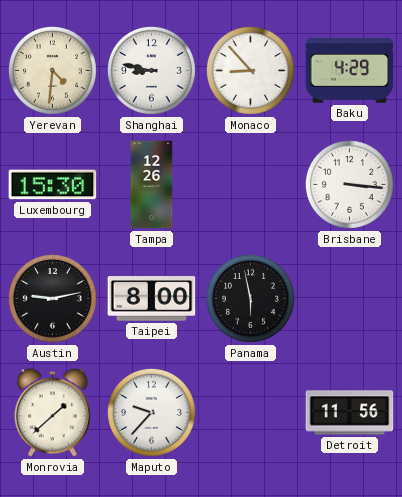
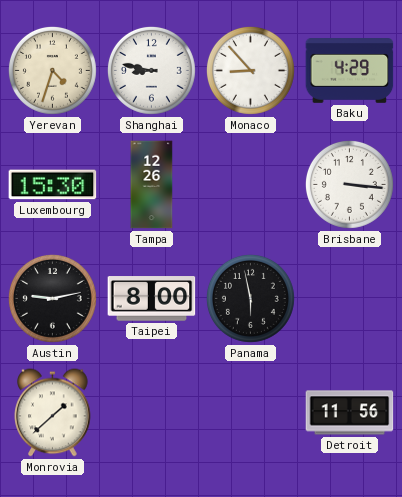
Yerevan: 4:31 -> 4:33
Maputo: 9:37 -> none
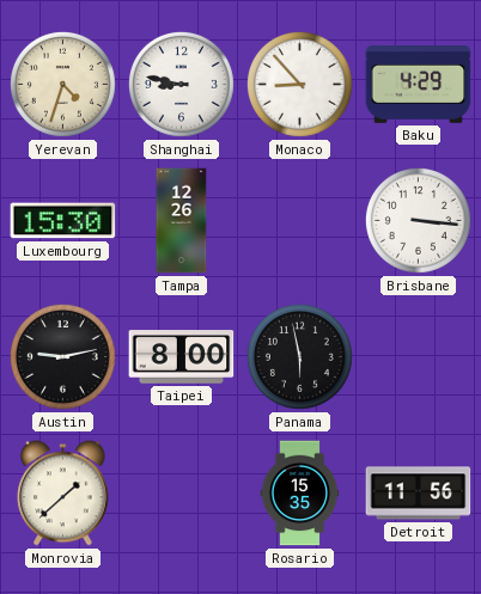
Rosario: none -> 15:35
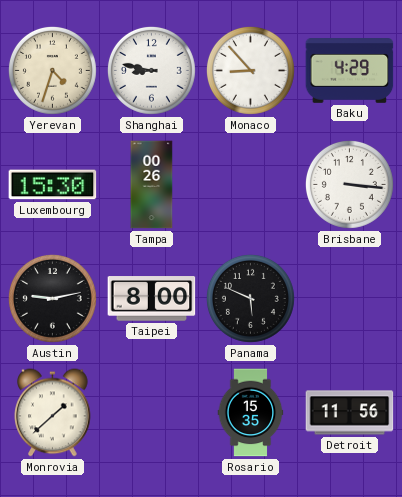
Tampa: 12:26 -> 00:26
Panama: 5:58 -> 5:49
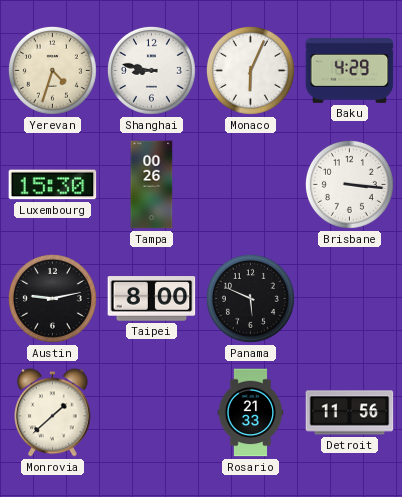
Monaco: 8:53 -> 6:04
Rosario: 15:35 -> 21:33
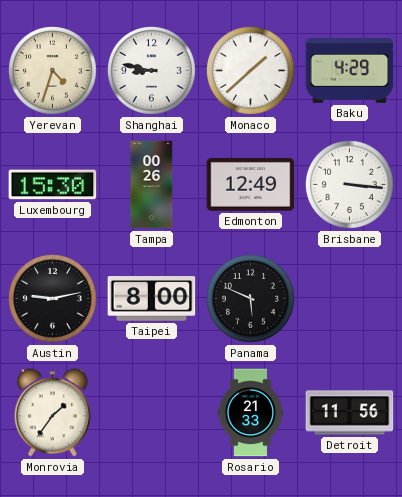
Monaco: 6:04 -> 1:38
Edmonton: none -> 12:49
Monrovia: 1:38 -> 1:36
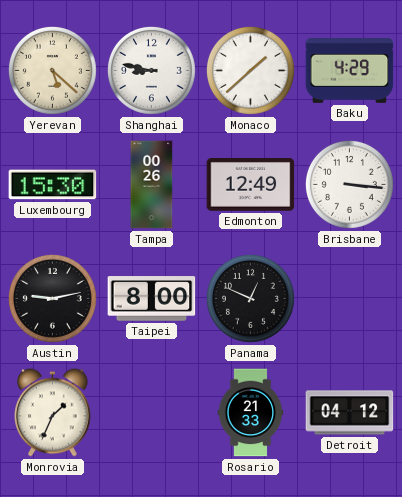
Yerevan: 4:33 -> 5:22
Panama: 5:49 -> 12:49
Monrovia: 1:36 -> 1:34
Detroit: 11:56 -> 04:12
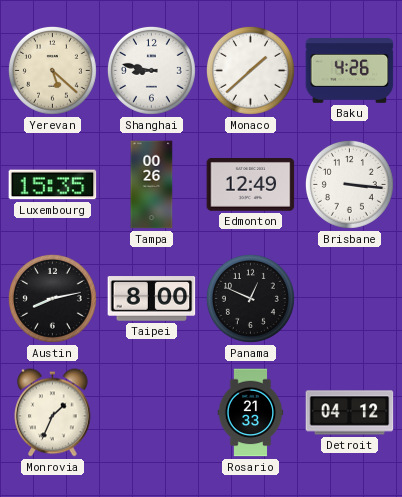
Baku: 4:29 -> 4:26
Luxembourg: 15:30 -> 15:35
Austin: 9:13 -> 8:13
